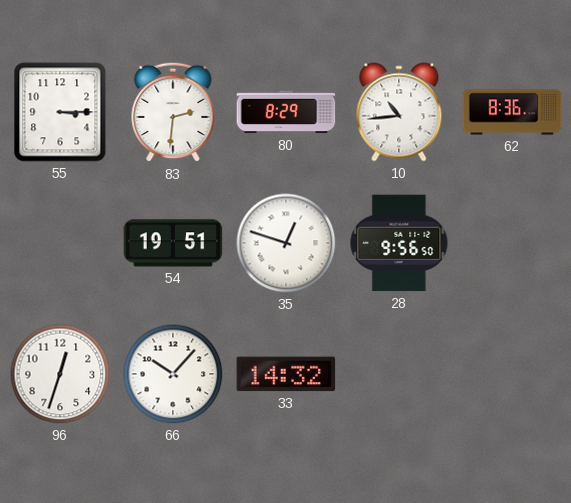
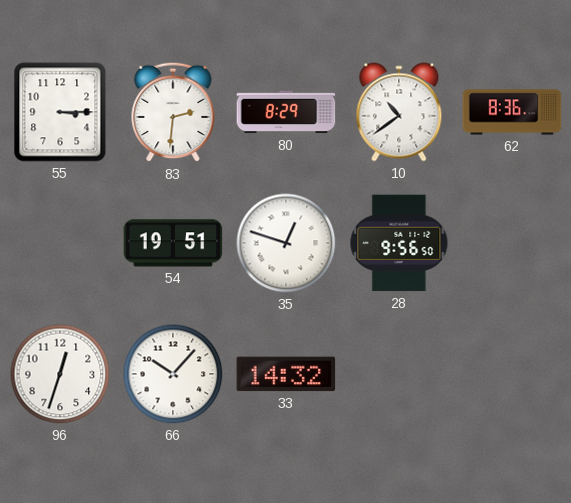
10: 10:44 -> 10:39
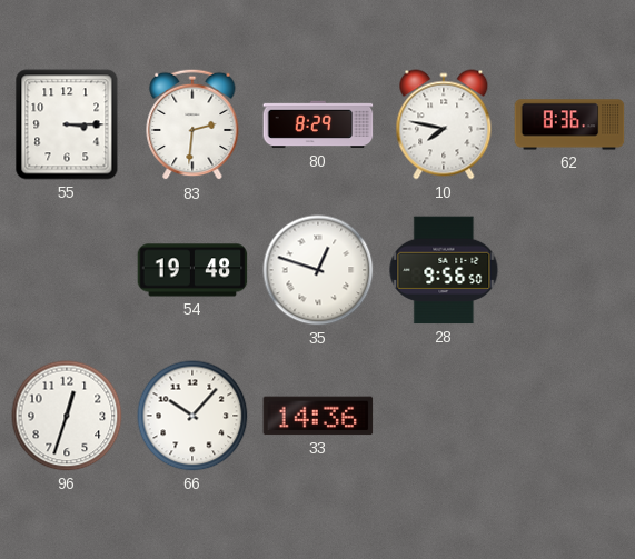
10: 10:39 -> 7:47
54: 19:51 -> 19:48
33: 14:32 -> 14:36
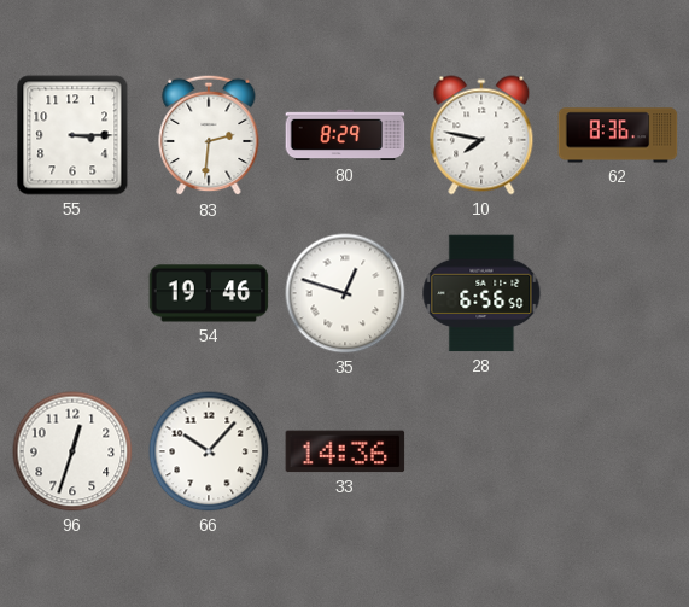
54: 19:48 -> 19:46
28: 9:56 -> 6:56
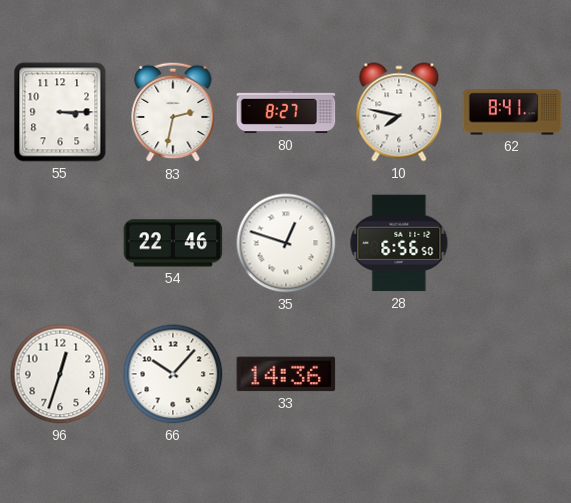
83: 2:31 -> 2:32
80: 8:29 -> 8:27
62: 8:36 -> 8:41
54: 19:46 -> 22:46
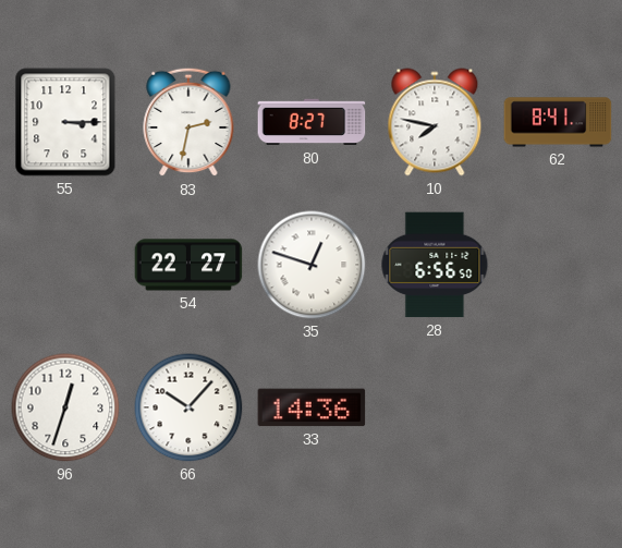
54: 22:46 -> 22:27
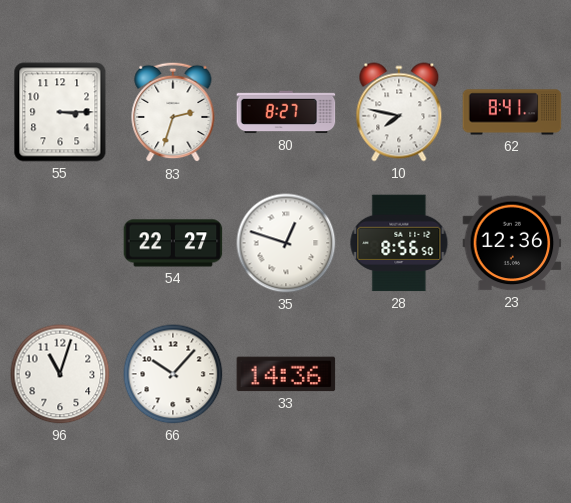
83: 2:32 -> 2:33
28: 6:56 -> 8:56
23: none -> 12:36
96: 12:33 -> 11:03
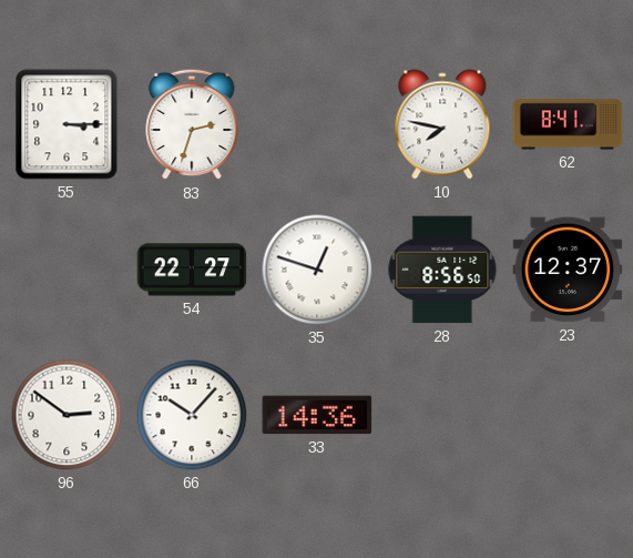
80: 8:27 -> none
23: 12:36 -> 12:37
96: 11:03 -> 2:51
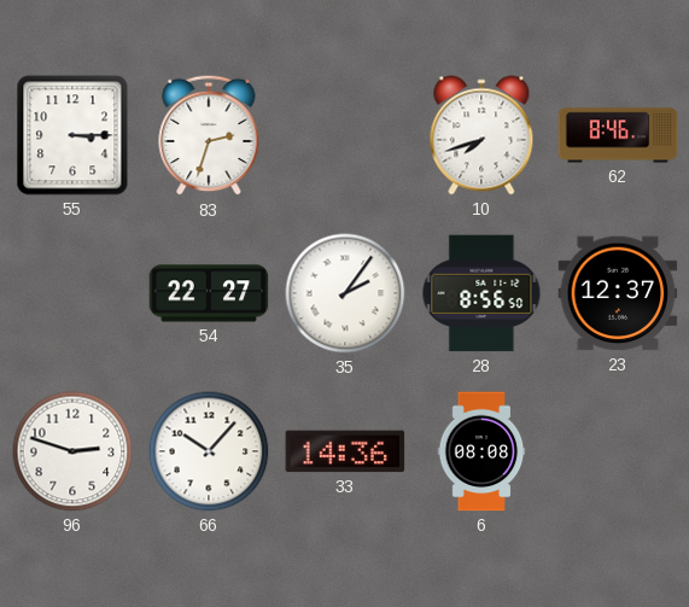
10: 7:47 -> 7:42
62: 8:41 -> 8:46
35: 12:48 -> 2:06
96: 2:51 -> 2:48
6: none -> 08:08
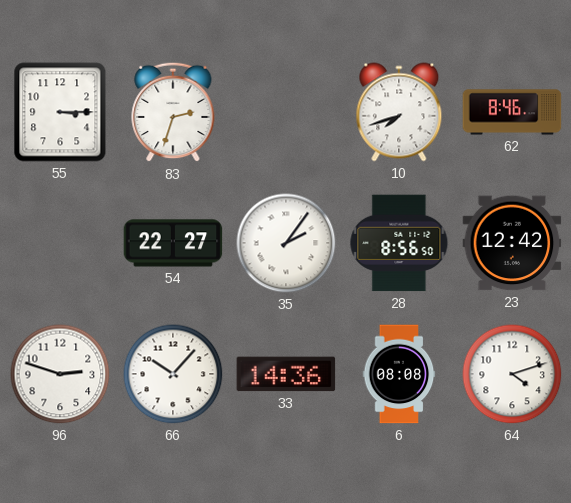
23: 12:37 -> 12:42
64: none -> 4:12
